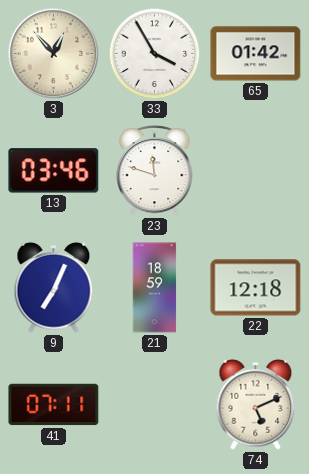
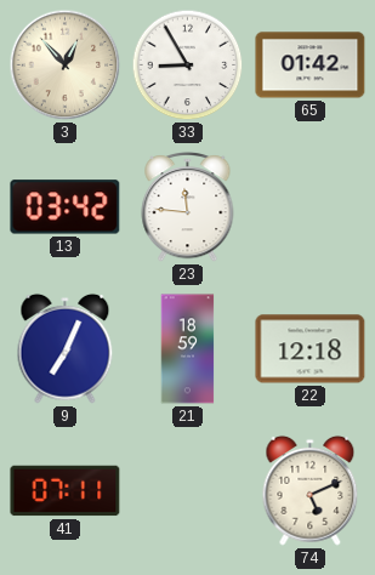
33: 3:55 -> 8:55
13: 03:46 -> 03:42
23: 11:48 -> 11:46
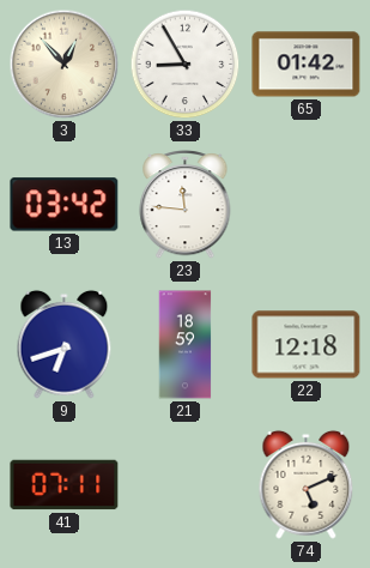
9: 7:04 -> 6:42
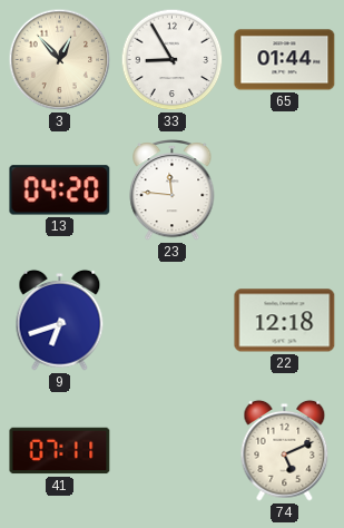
65: 01:42 -> 01:44
13: 03:42 -> 04:20
21: 18:59 -> none
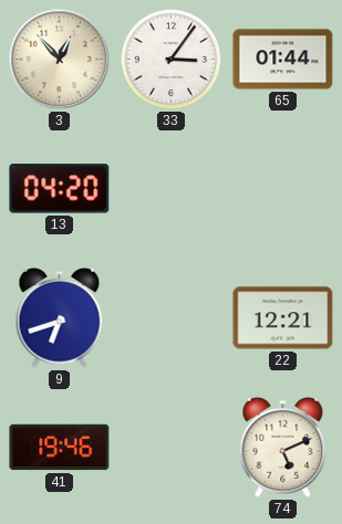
33: 8:55 -> 3:06
23: 11:46 -> none
22: 12:18 -> 12:21
41: 07:11 -> 19:46
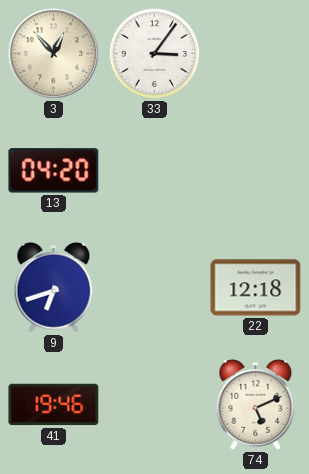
65: 01:44 -> none
22: 12:21 -> 12:18
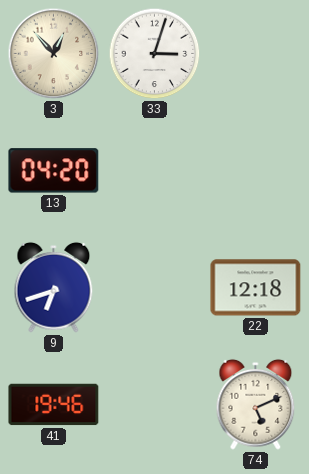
33: 3:06 -> 3:03
